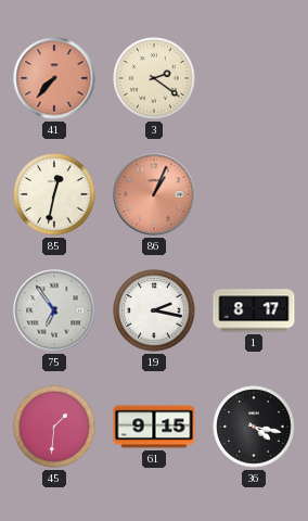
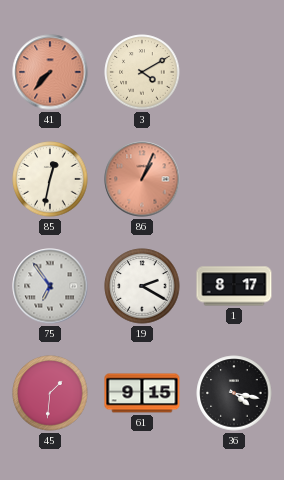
3: 2:21 -> 4:10
19: 2:17 -> 2:20
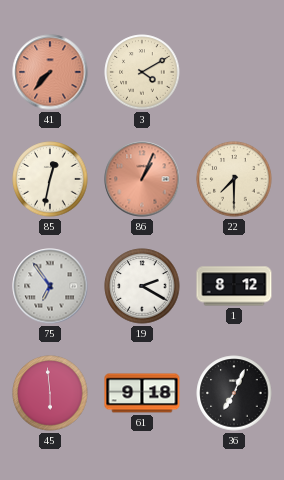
22: none -> 7:30
1: 8:17 -> 8:12
45: 1:31 -> 5:59
61: 9:15 -> 9:18
36: 4:17 -> 7:04
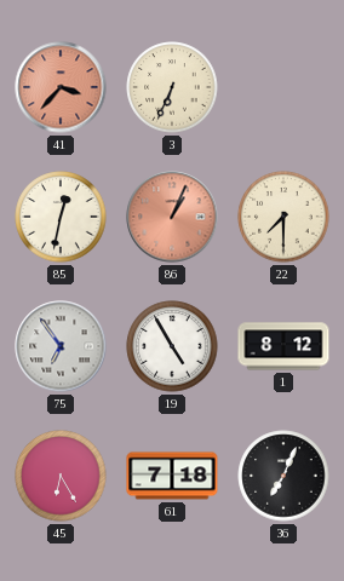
41: 7:37 -> 3:37
3: 4:10 -> 6:34
19: 2:20 -> 4:55
45: 5:59 -> 6:25
61: 9:18 -> 7:18
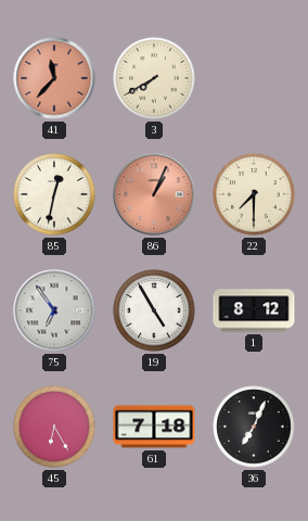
41: 3:37 -> 11:37
3: 6:34 -> 7:40
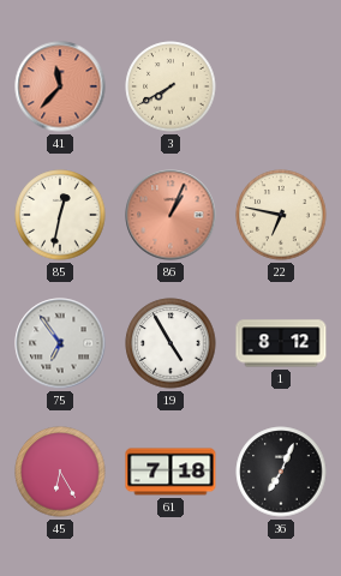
22: 7:30 -> 6:47
